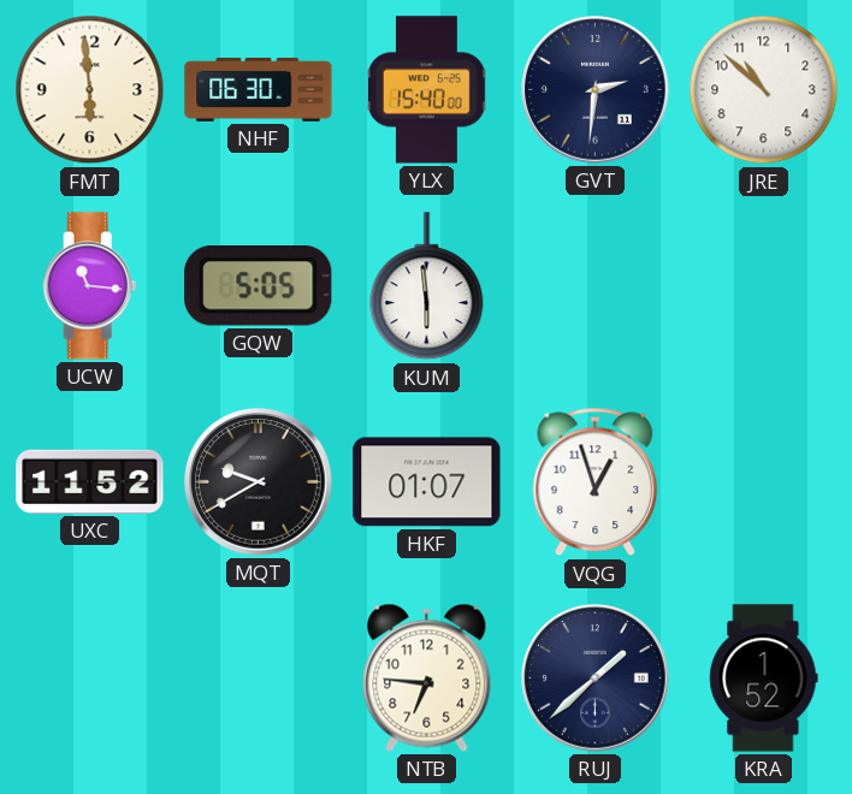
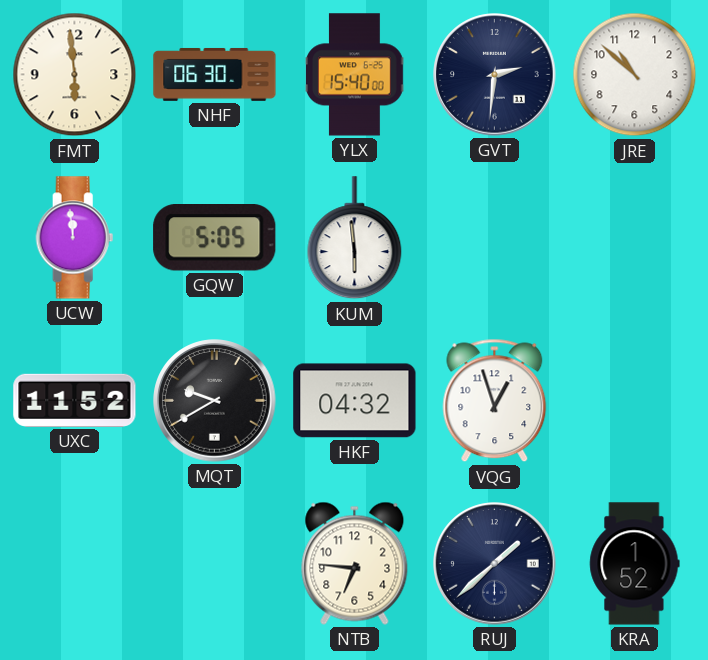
UCW: 11:16 -> 11:59
HKF: 01:07 -> 04:32
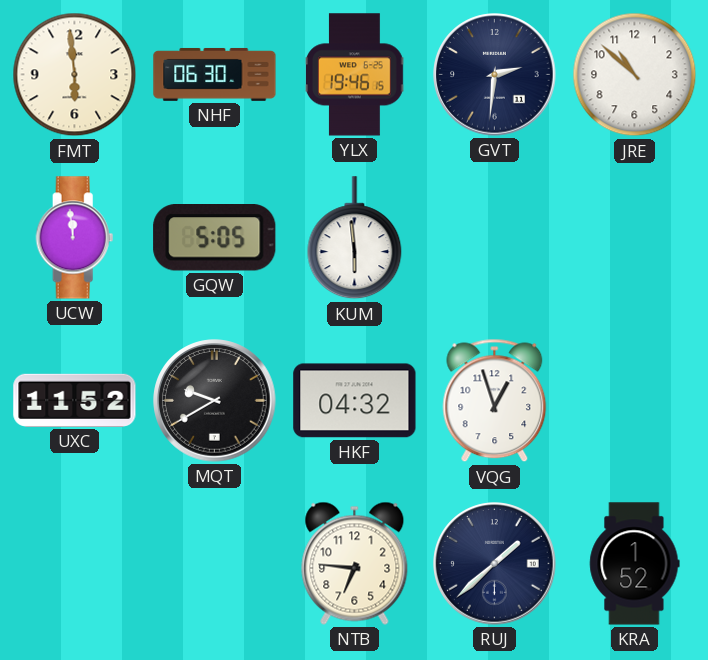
YLX: 15:40 -> 19:46
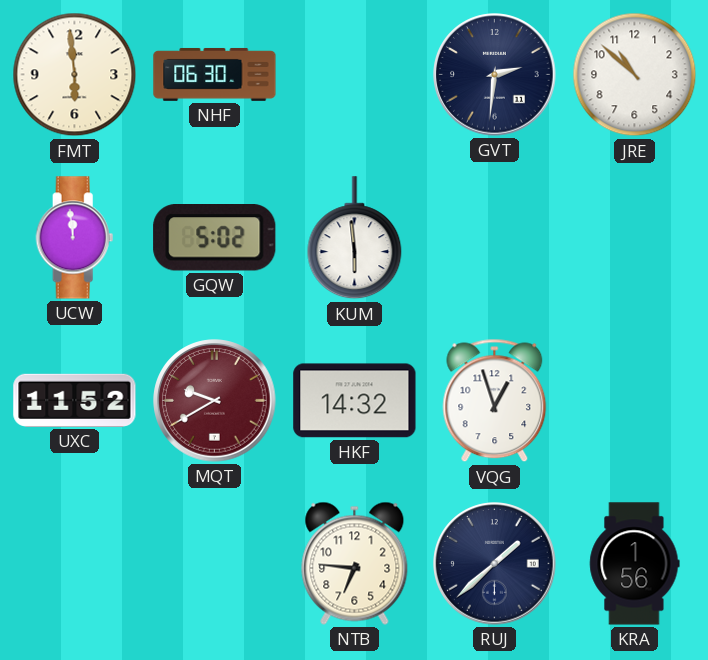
YLX: 19:46 -> none
GQW: 5:05 -> 5:02
MQT dial: black -> burgundy
HKF: 04:32 -> 14:32
KRA: 1:52 -> 1:56
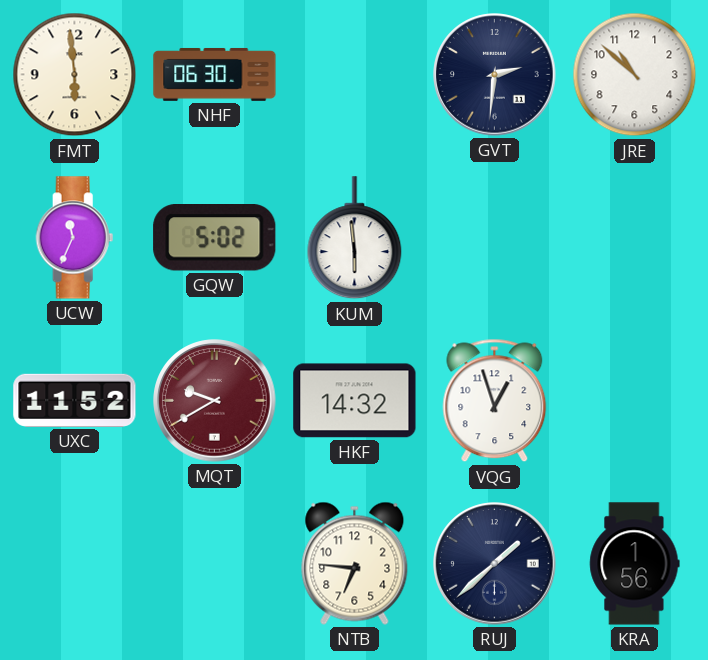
UCW: 11:59 -> 11:34
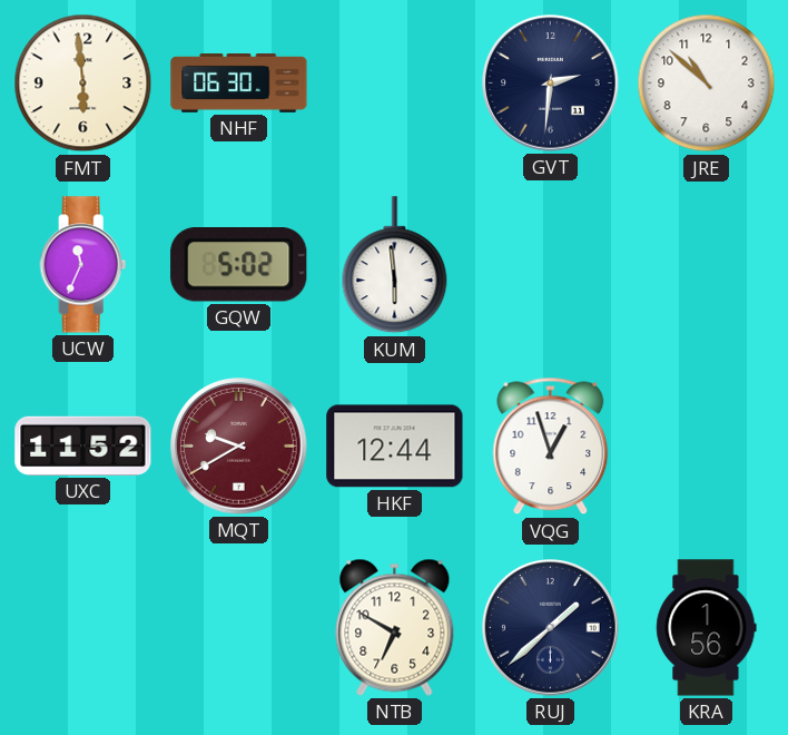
HKF: 14:32 -> 12:44
NTB: 6:46 -> 6:50
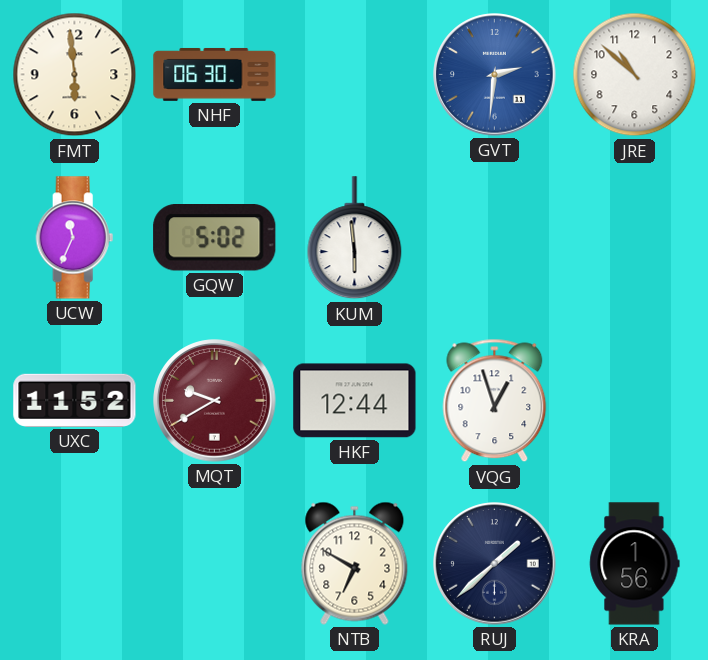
GVT dial: navy -> blue
